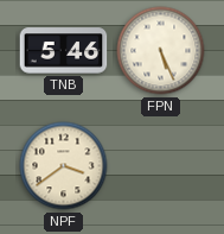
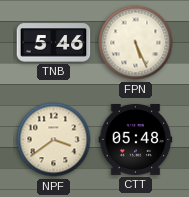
CTT: none -> 05:48
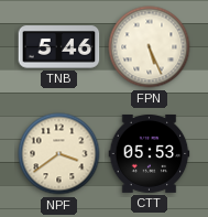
CTT: 05:48 -> 05:53
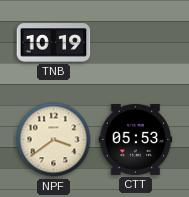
TNB: 5:46 -> 10:19
FPN: 5:26 -> none
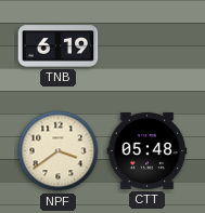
TNB: 10:19 -> 6:19
CTT: 05:53 -> 05:48
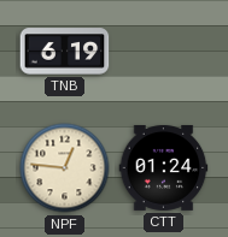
NPF: 3:39 -> 12:46
CTT: 05:48 -> 01:24
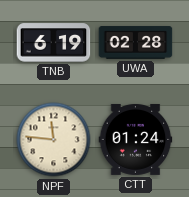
UWA: none -> 02:28
NPF: 12:46 -> 11:46
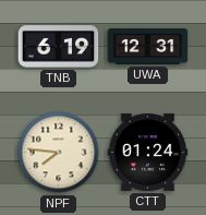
UWA: 02:28 -> 12:31
NPF: 11:46 -> 7:46
